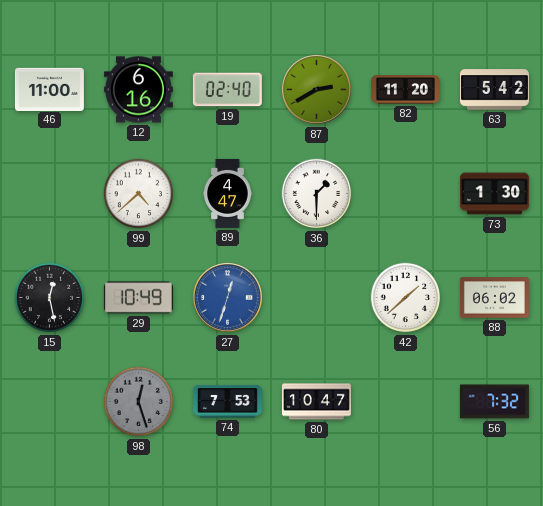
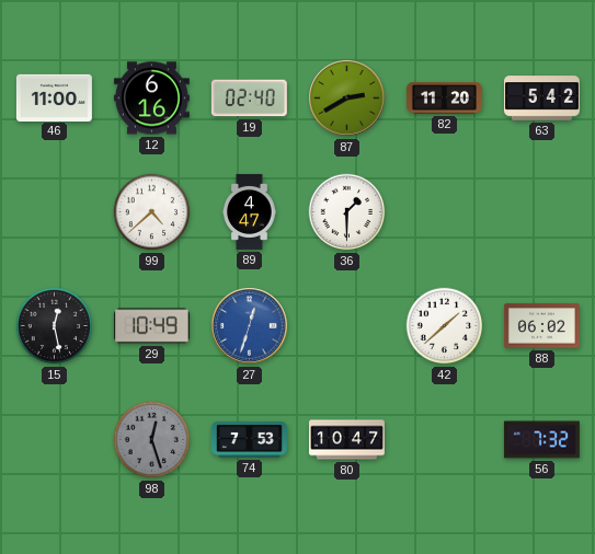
73: 1:30 -> none
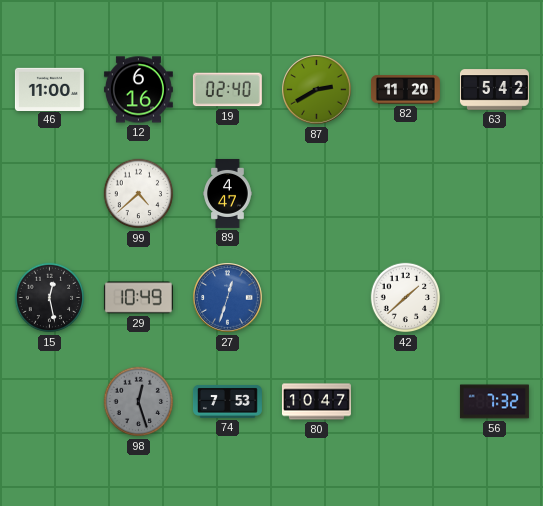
36: 1:30 -> none
88: 06:02 -> none
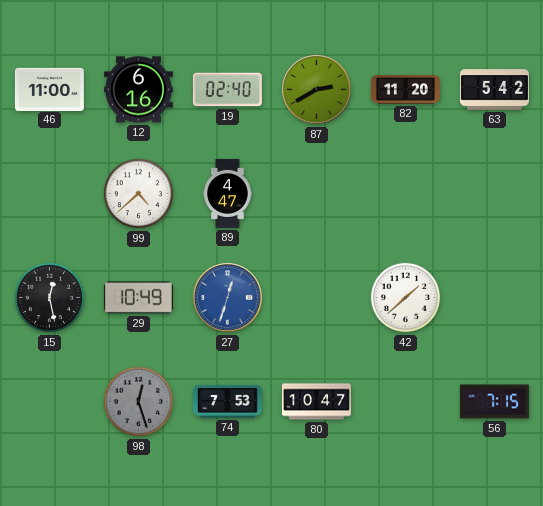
56: 7:32 -> 7:15
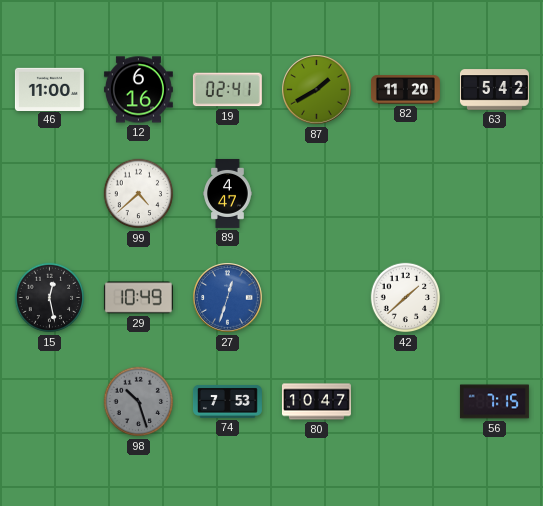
19: 02:40 -> 02:41
87: 2:40 -> 1:40
98: 12:27 -> 10:27
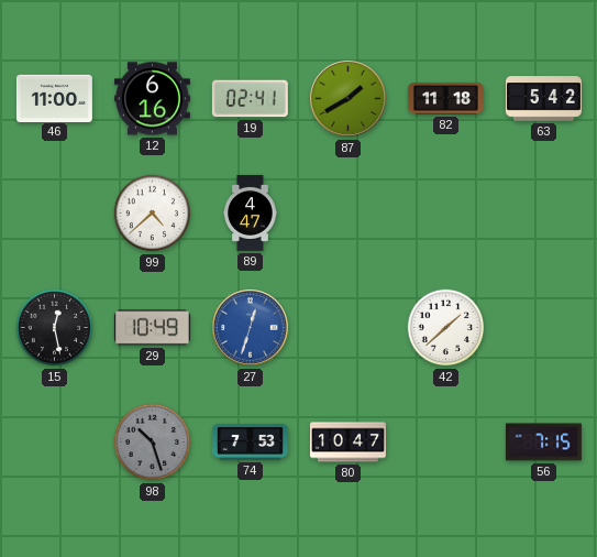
82: 11:20 -> 11:18
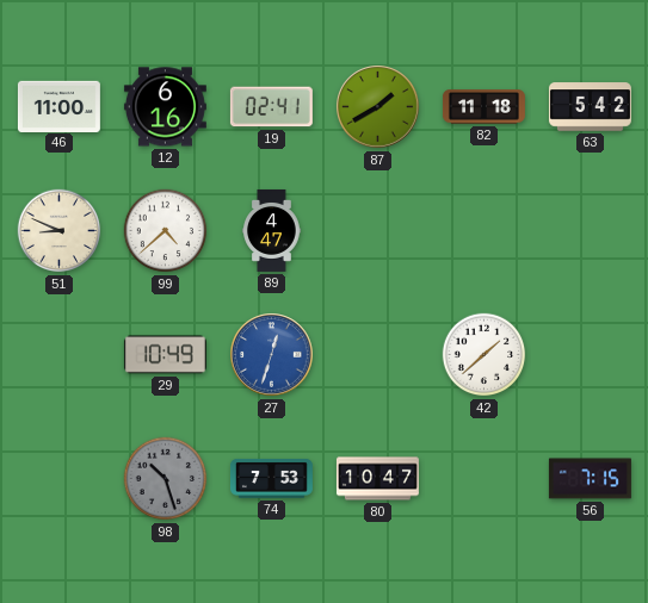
51: none -> 8:49
15: 12:28 -> none
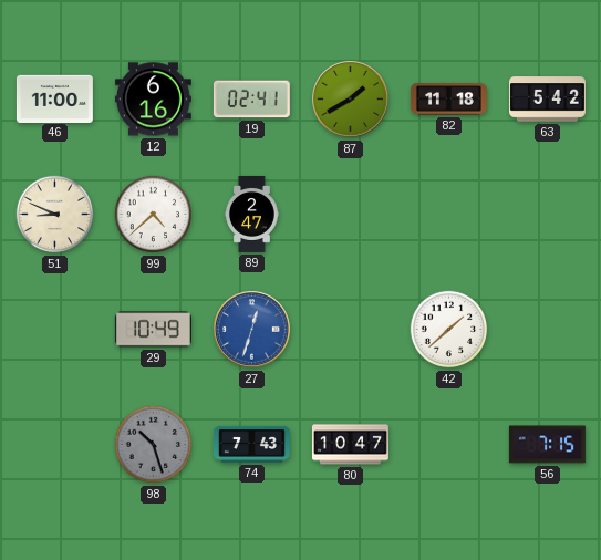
89: 4:47 -> 2:47
74: 7:53 -> 7:43
